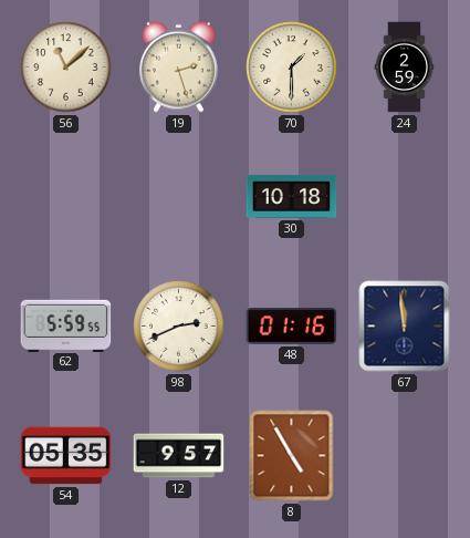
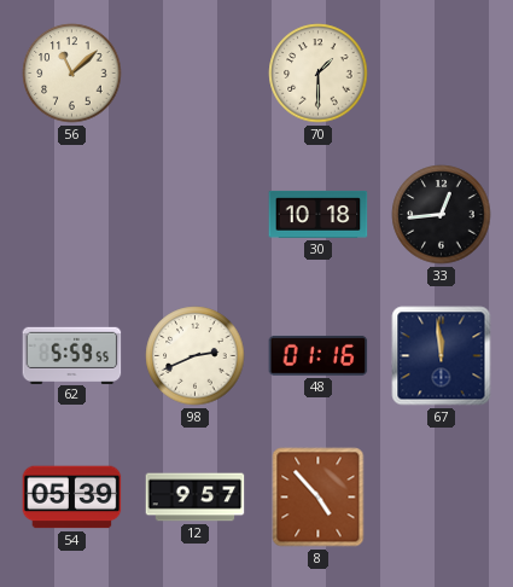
19: 2:27 -> none
24: 2:59 -> none
33: none -> 12:44
54: 05:35 -> 05:39
8: 4:55 -> 4:53
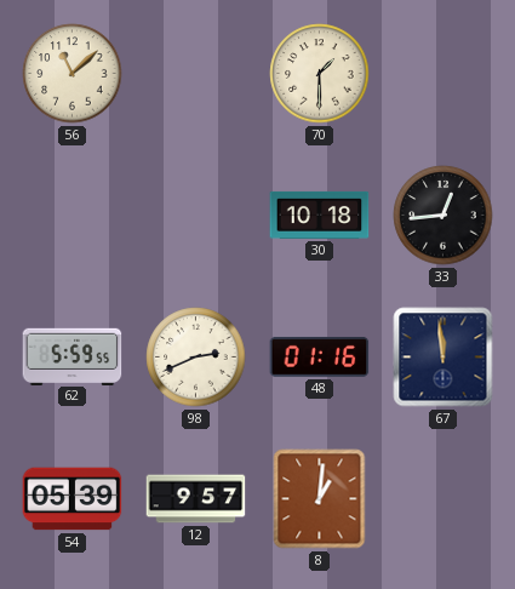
8: 4:53 -> 1:01
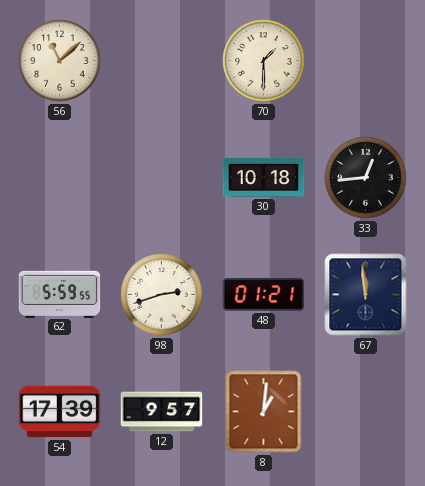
98: 2:41 -> 2:42
48: 01:16 -> 01:21
54: 05:39 -> 17:39
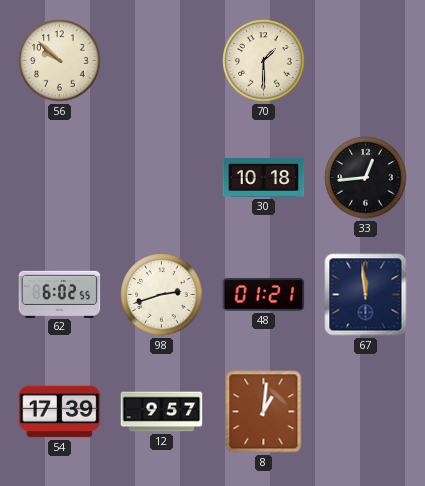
56: 11:08 -> 9:52
62: 5:59 -> 6:02
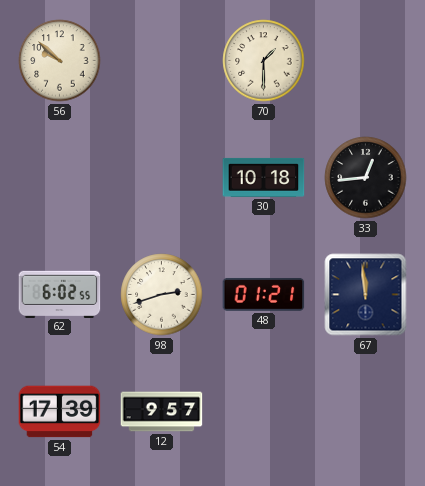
8: 1:01 -> none
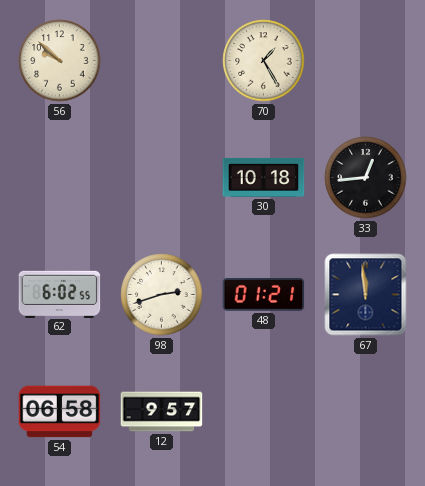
70: 1:30 -> 1:25
54: 17:39 -> 06:58
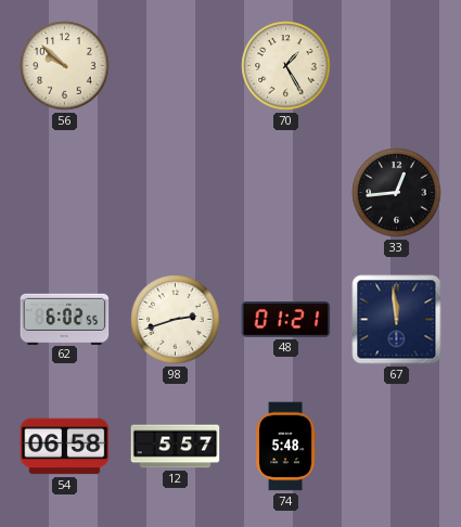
30: 10:18 -> none
12: 9:57 -> 5:57
74: none -> 5:48
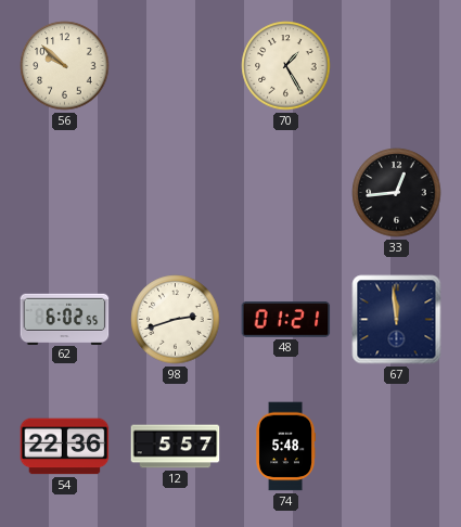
54: 06:58 -> 22:36
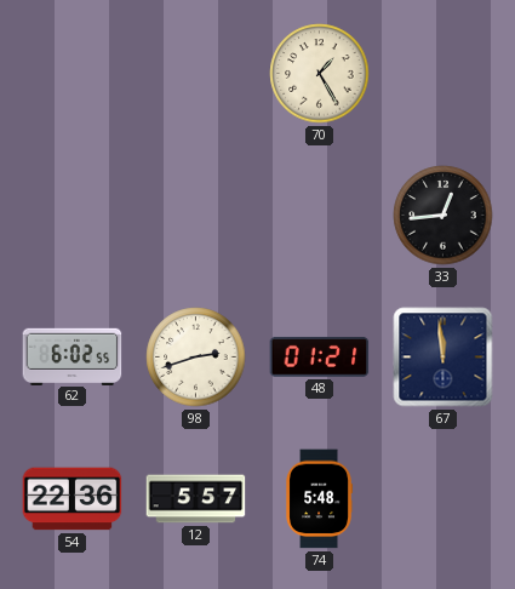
56: 9:52 -> none
